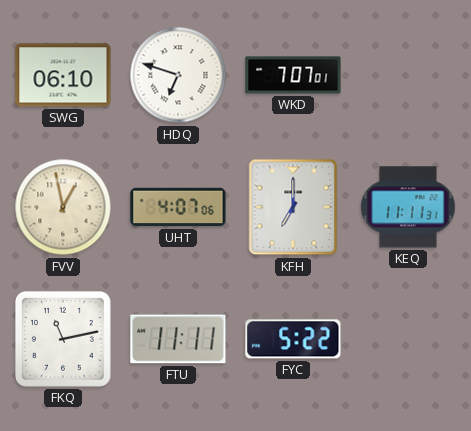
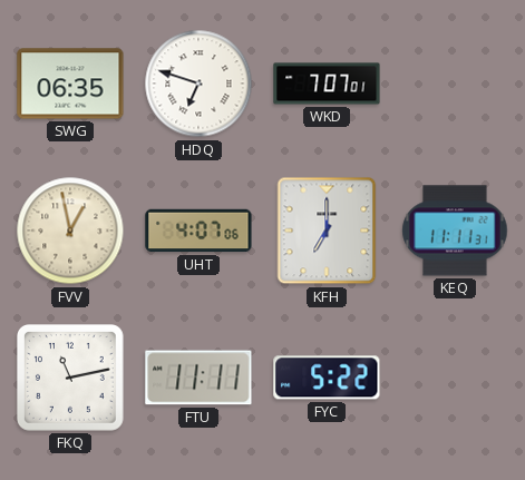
SWG: 06:10 -> 06:35
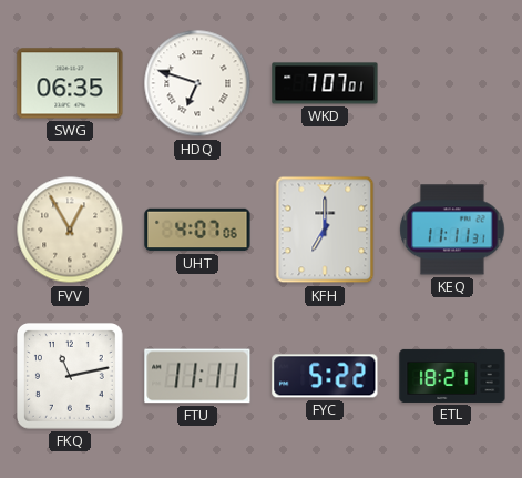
FVV: 12:58 -> 12:55
ETL: none -> 18:21
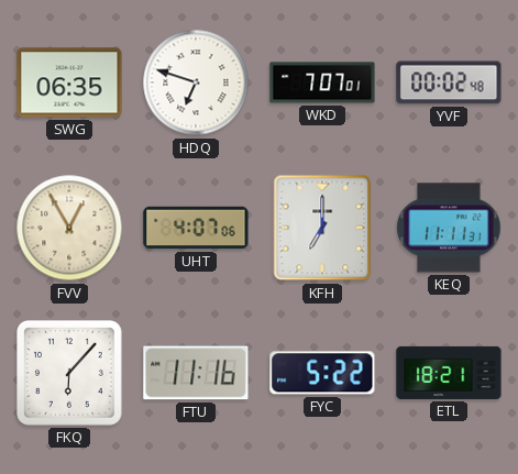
YVF: none -> 00:02
FKQ: 11:13 -> 6:07
FTU: 11:11 -> 11:16
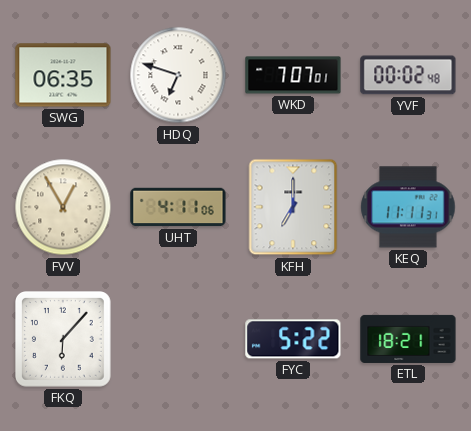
UHT: 4:07 -> 4:11
FTU: 11:16 -> none
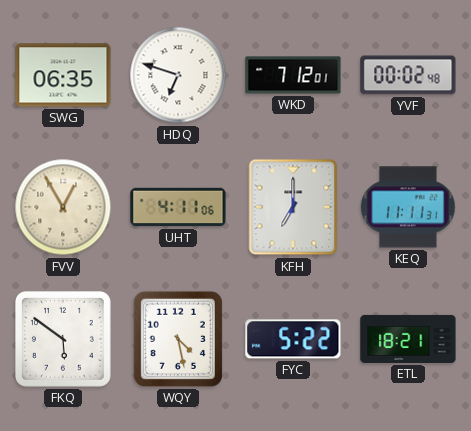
WKD: 7:07 -> 7:12
FKQ: 6:07 -> 5:51
WQY: none -> 4:28
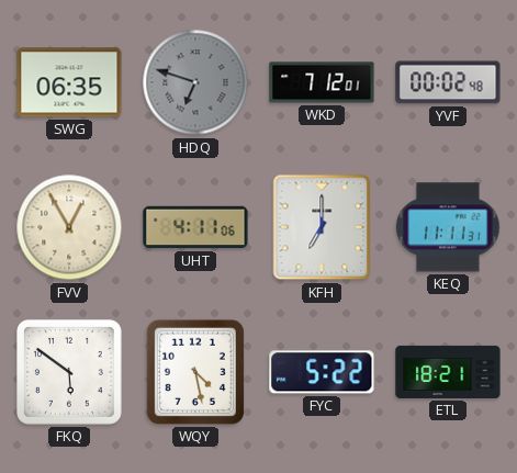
HDQ dial: white -> grey
